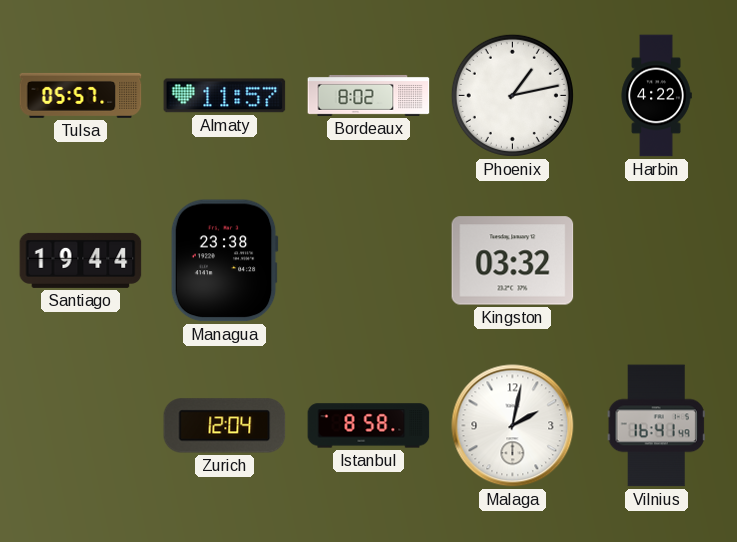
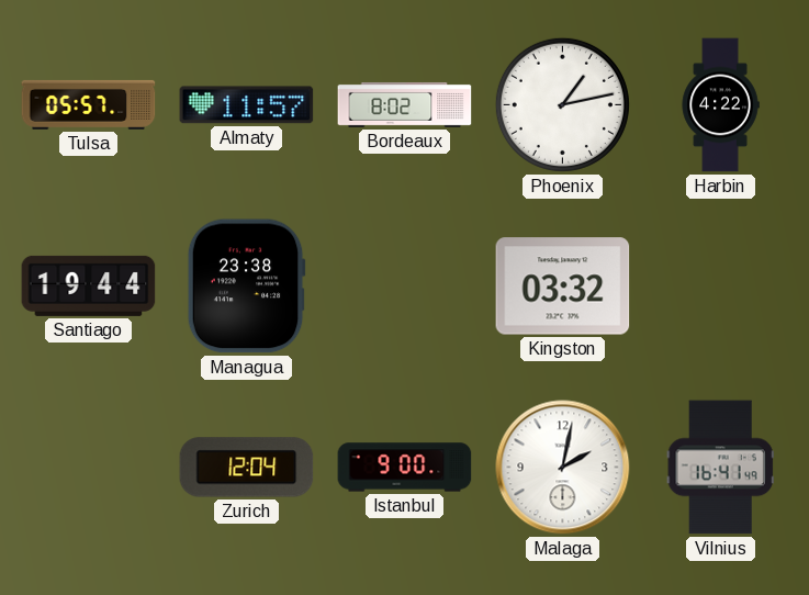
Istanbul: 8:58 -> 9:00
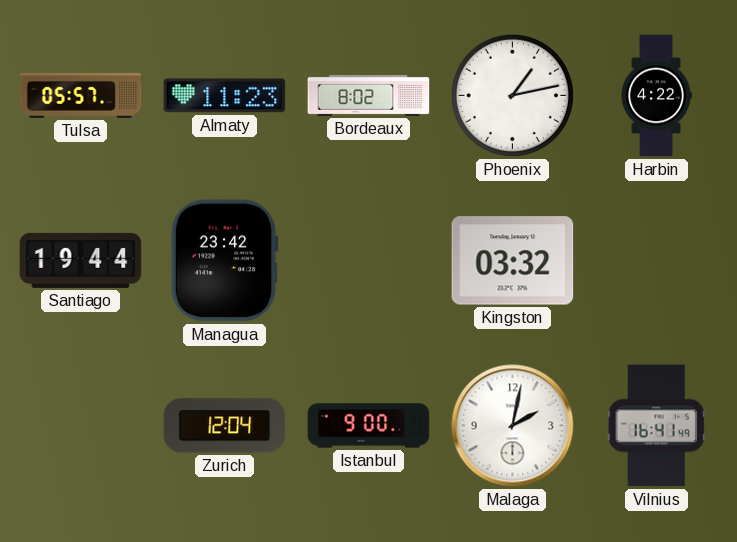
Almaty: 11:57 -> 11:23
Managua: 23:38 -> 23:42
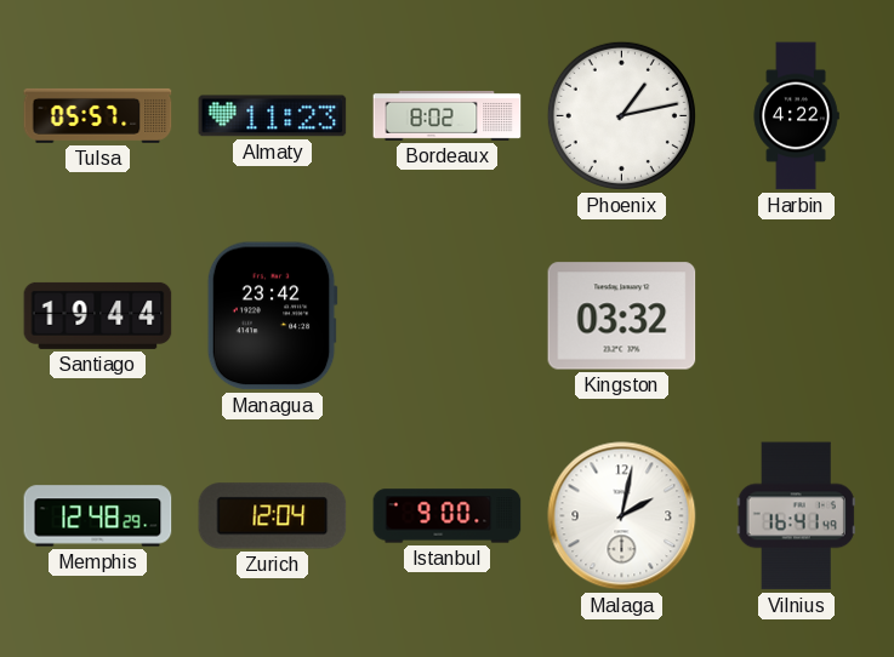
Memphis: none -> 12:48
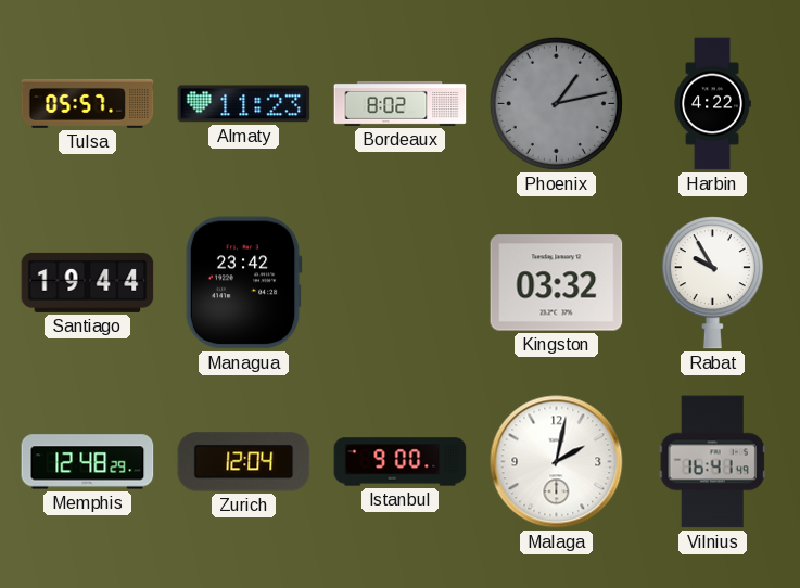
Phoenix dial: white -> grey
Rabat: none -> 9:55
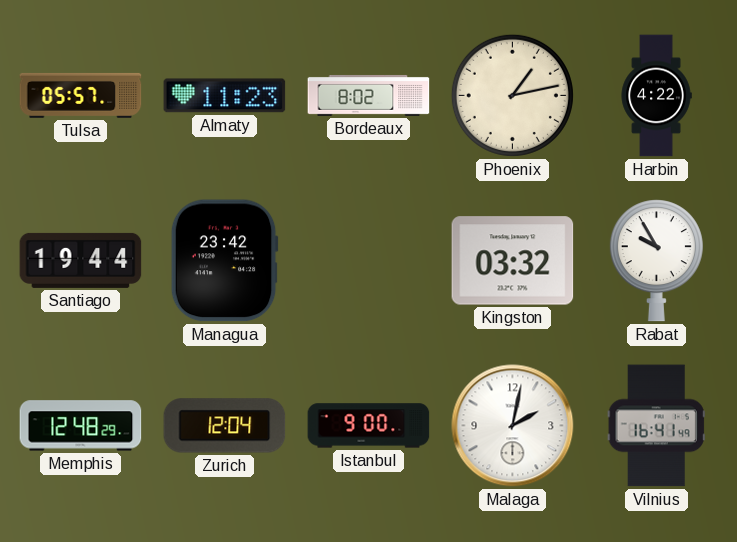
Phoenix dial: grey -> cream
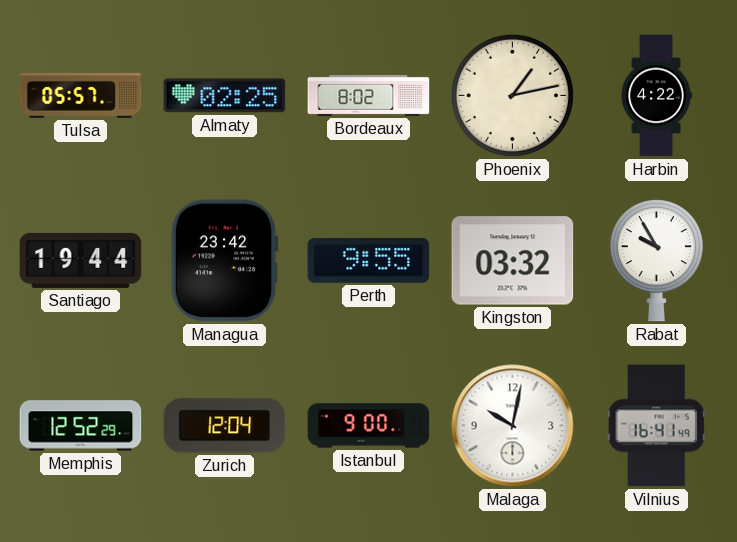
Almaty: 11:23 -> 02:25
Perth: none -> 9:55
Memphis: 12:48 -> 12:52
Malaga: 2:02 -> 10:02
